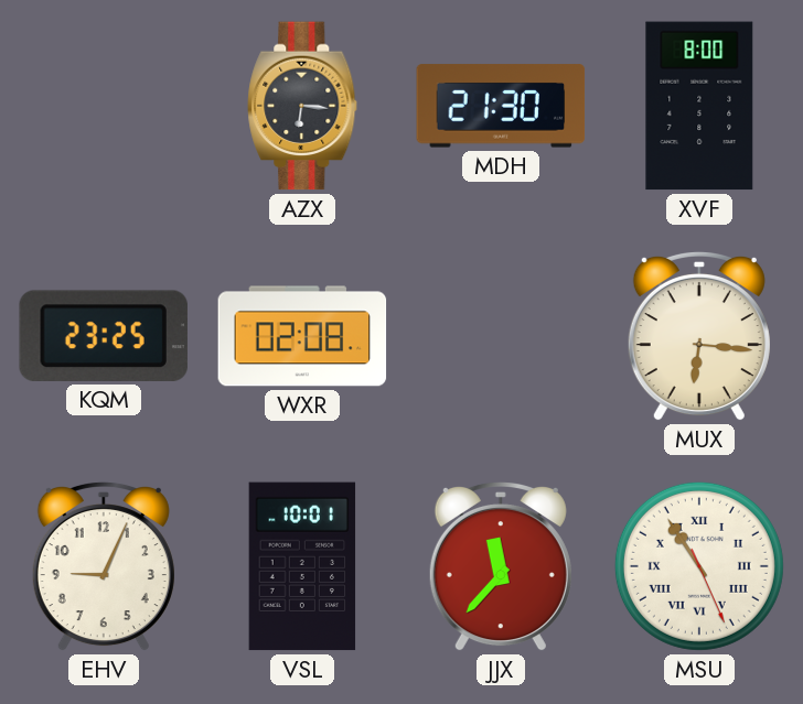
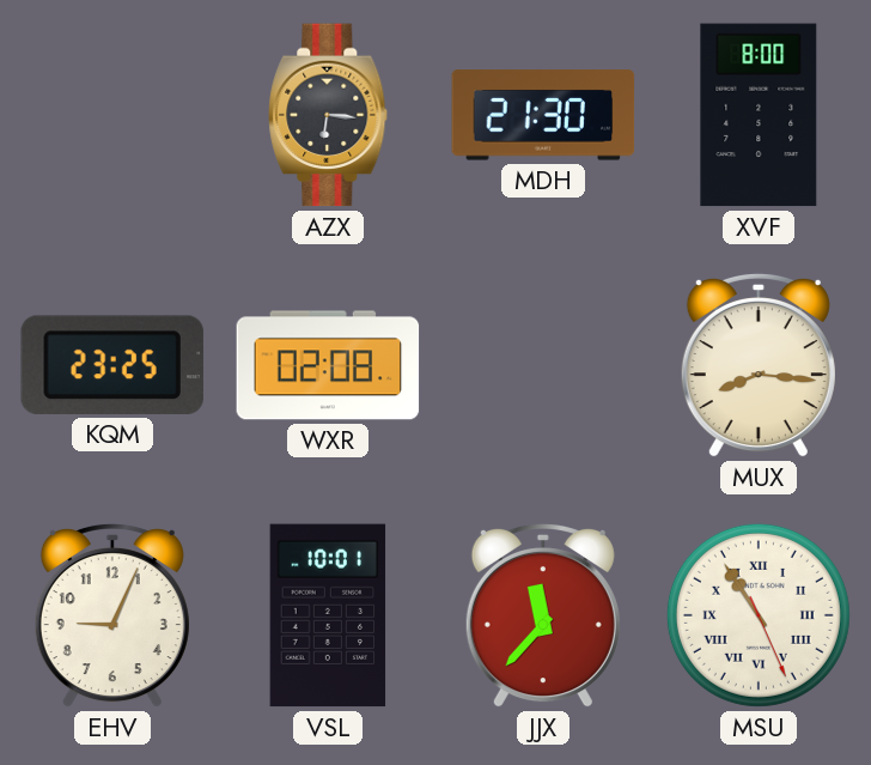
MUX: 6:16 -> 8:16
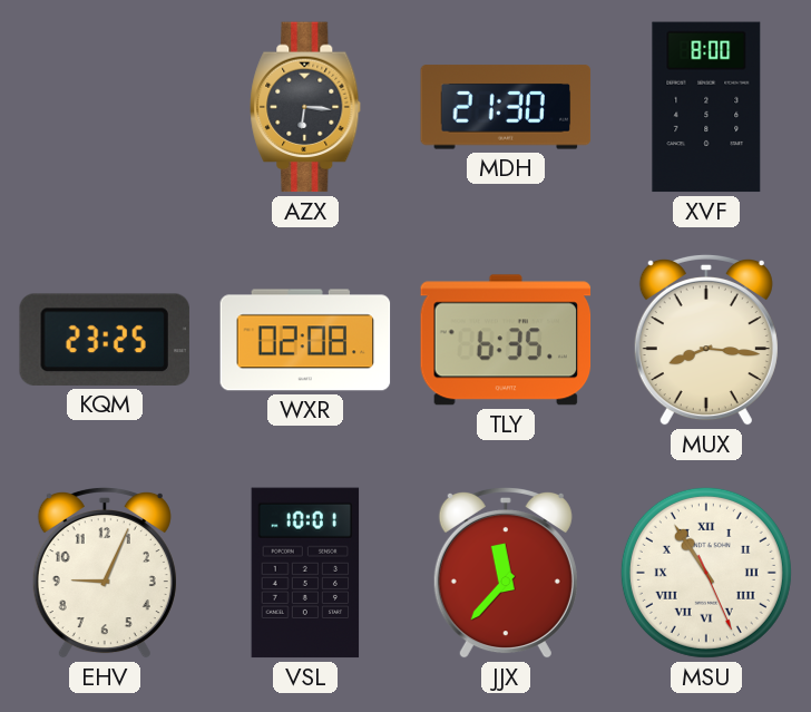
TLY: none -> 6:35
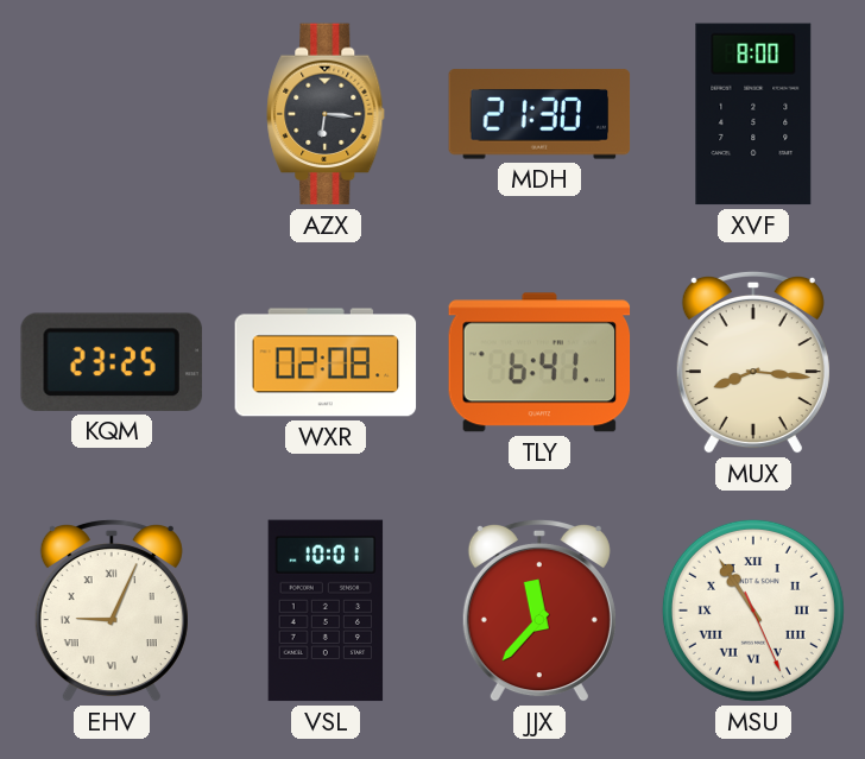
TLY: 6:35 -> 6:41
EHV numerals: Arabic -> Roman
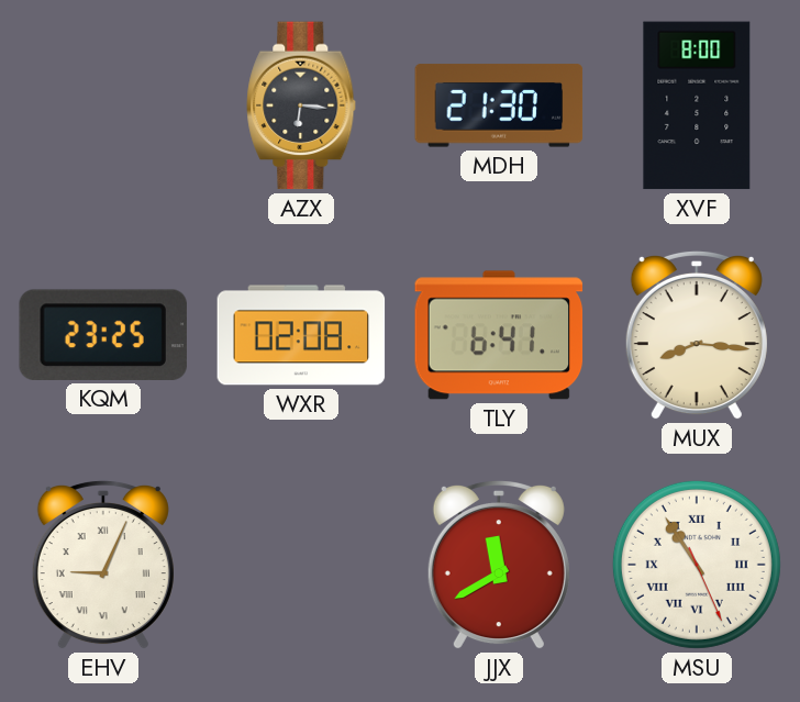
VSL: 10:01 -> none
JJX: 11:37 -> 11:40
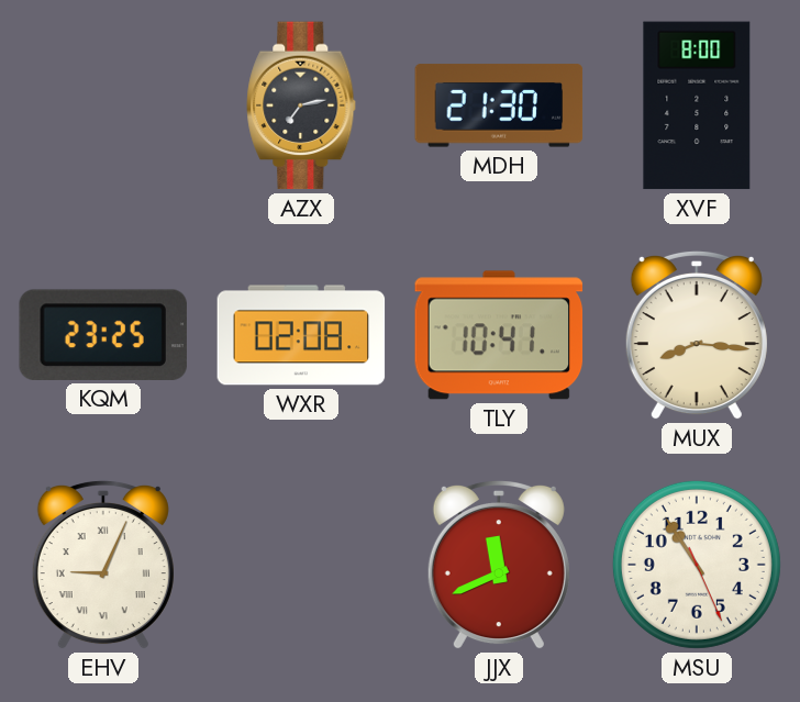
AZX: 6:16 -> 7:13
TLY: 6:41 -> 10:41
JJX: 11:40 -> 11:41
MSU numerals: Roman -> Arabic
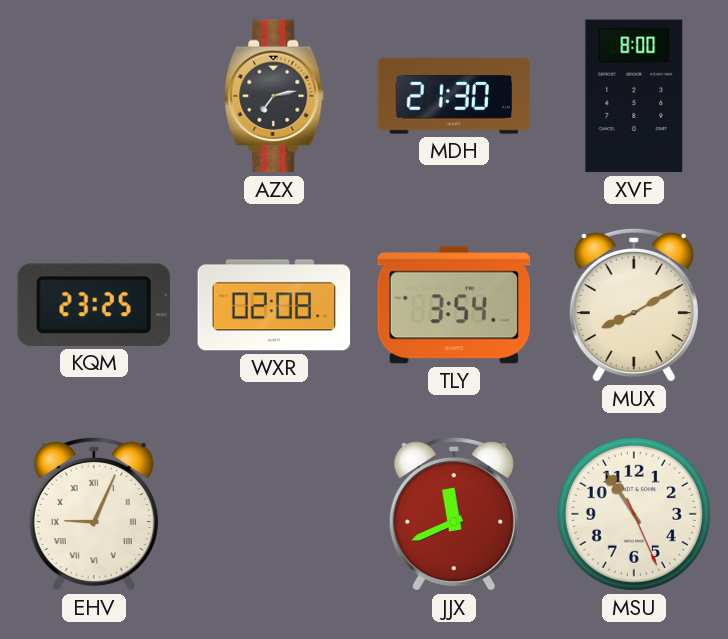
TLY: 10:41 -> 3:54
MUX: 8:16 -> 8:10
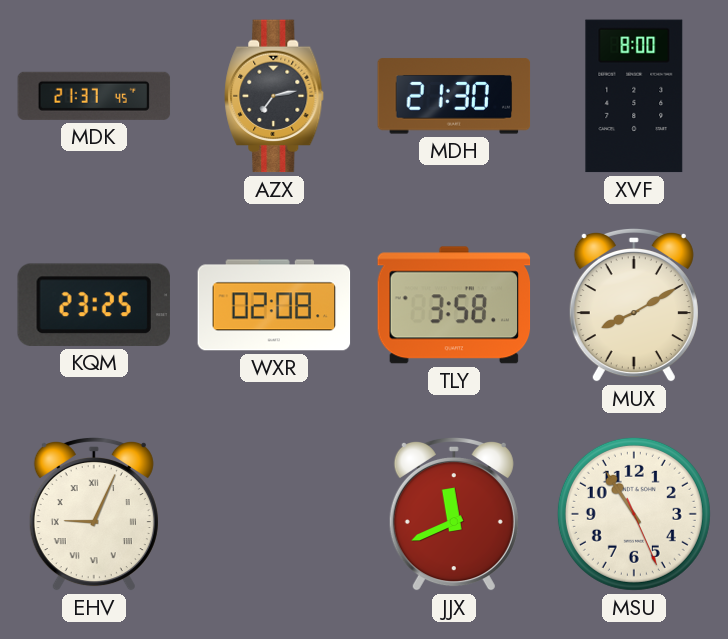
MDK: none -> 21:37
TLY: 3:54 -> 3:58
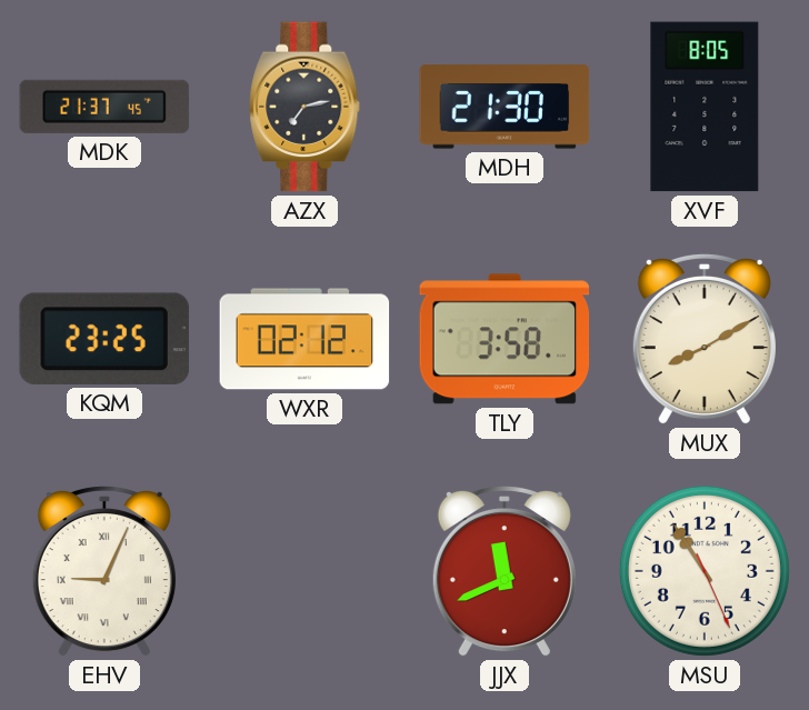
XVF: 8:00 -> 8:05
WXR: 02:08 -> 02:12
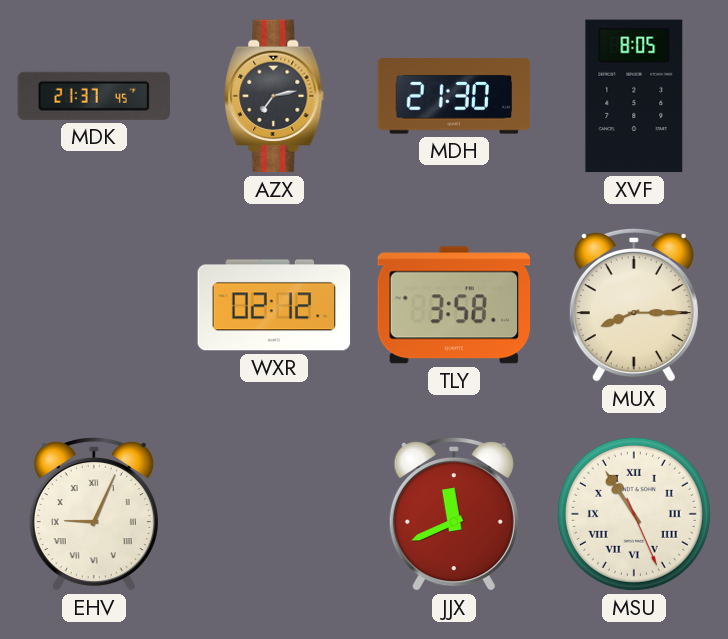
KQM: 23:25 -> none
MUX: 8:10 -> 8:15
MSU numerals: Arabic -> Roman
